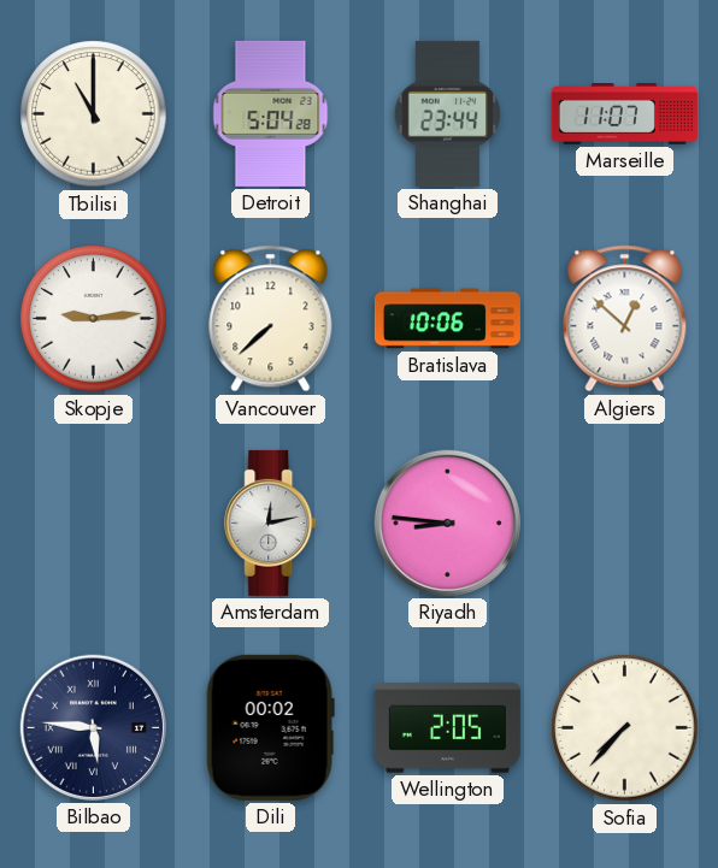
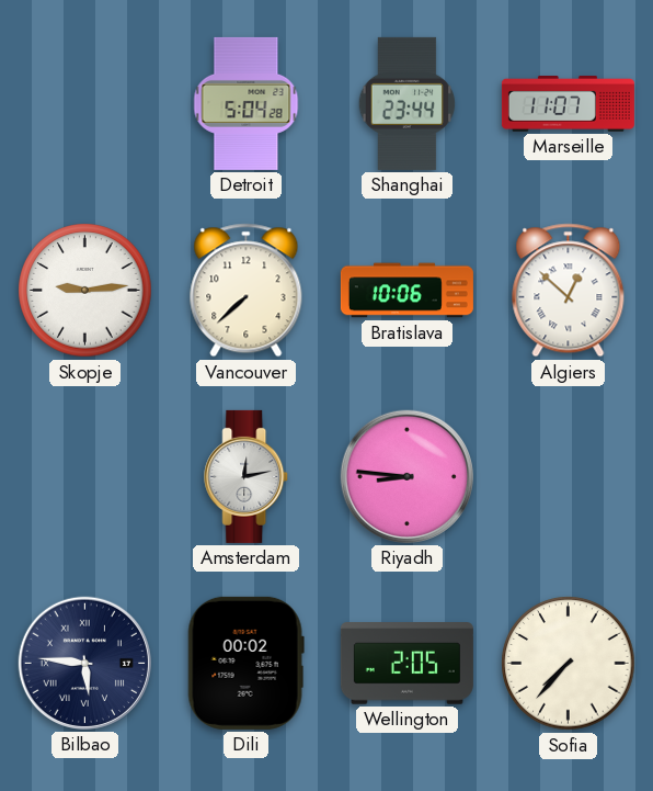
Tbilisi: 11:00 -> none
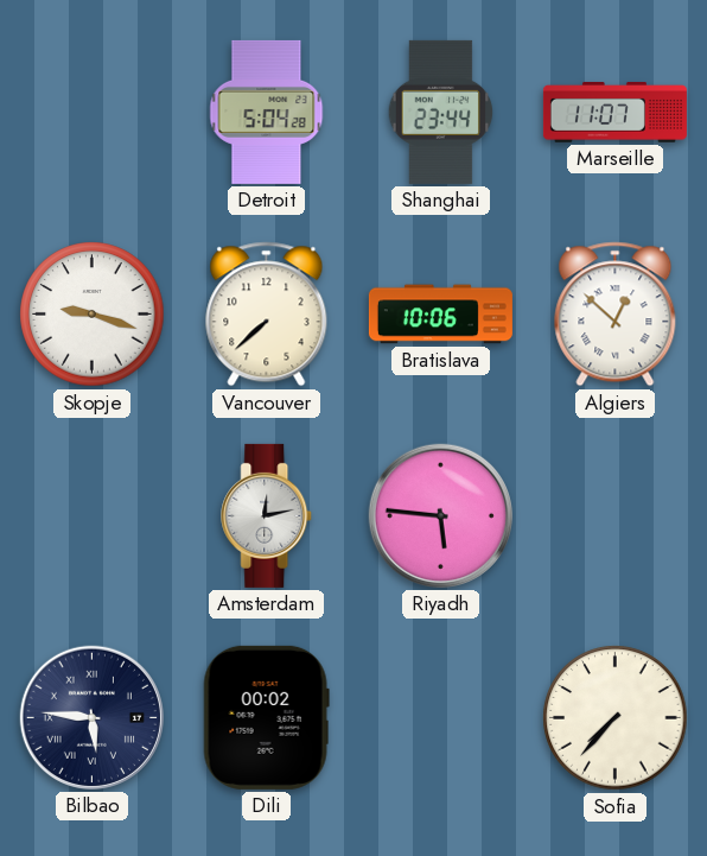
Skopje: 9:14 -> 9:18
Riyadh: 8:46 -> 5:46
Wellington: 2:05 -> none
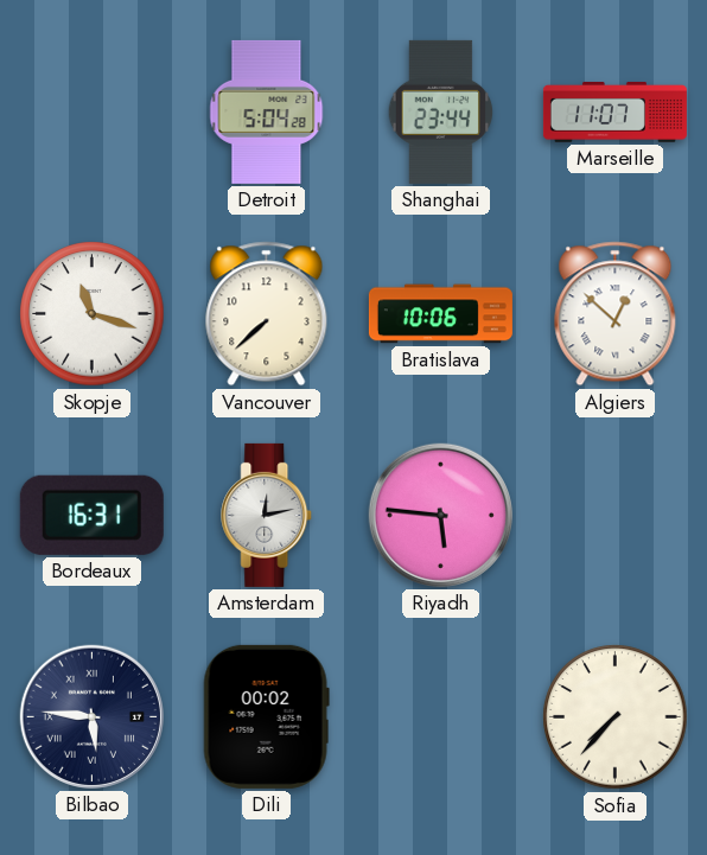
Skopje: 9:18 -> 11:18
Bordeaux: none -> 16:31
